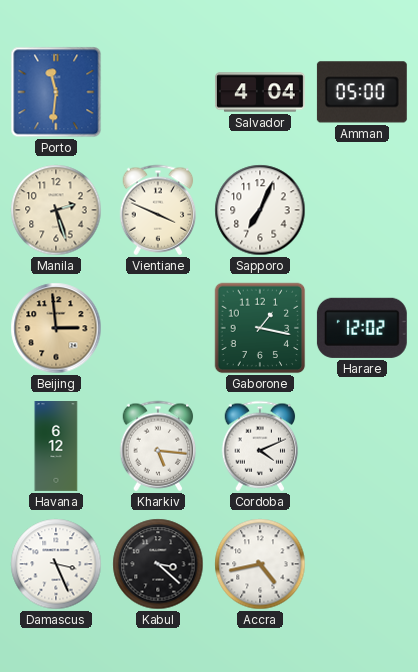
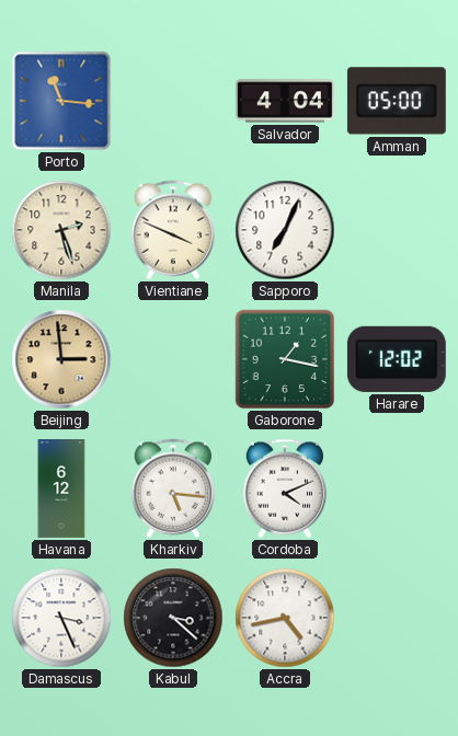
Porto: 11:31 -> 11:16
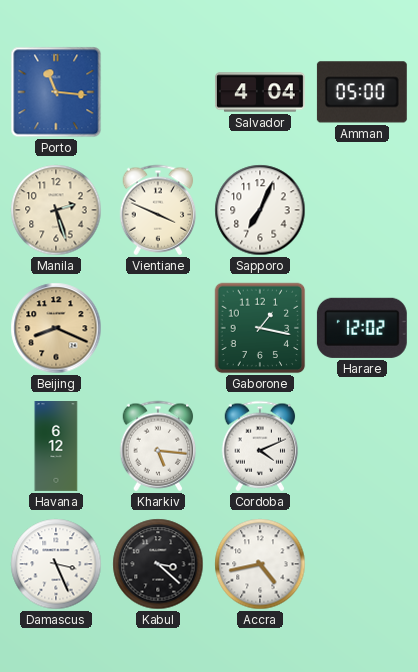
Beijing: 2:59 -> 8:19
